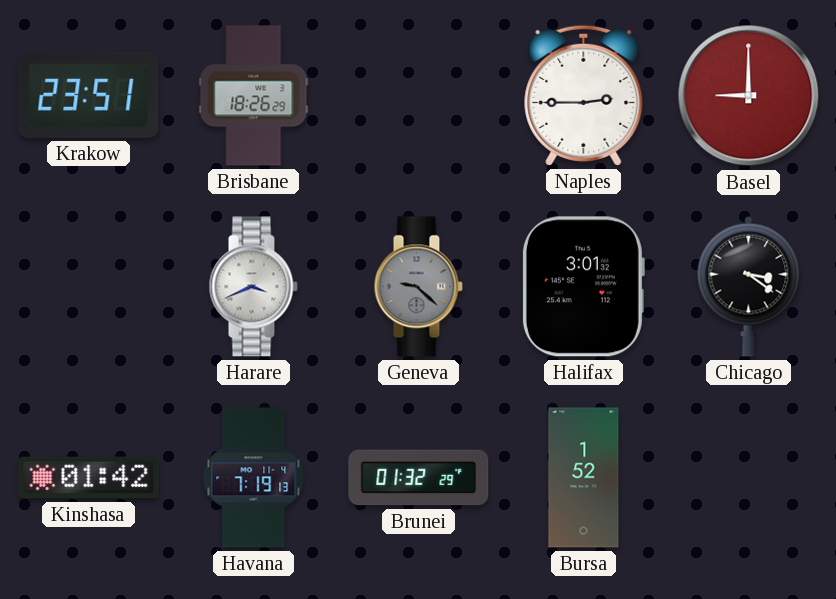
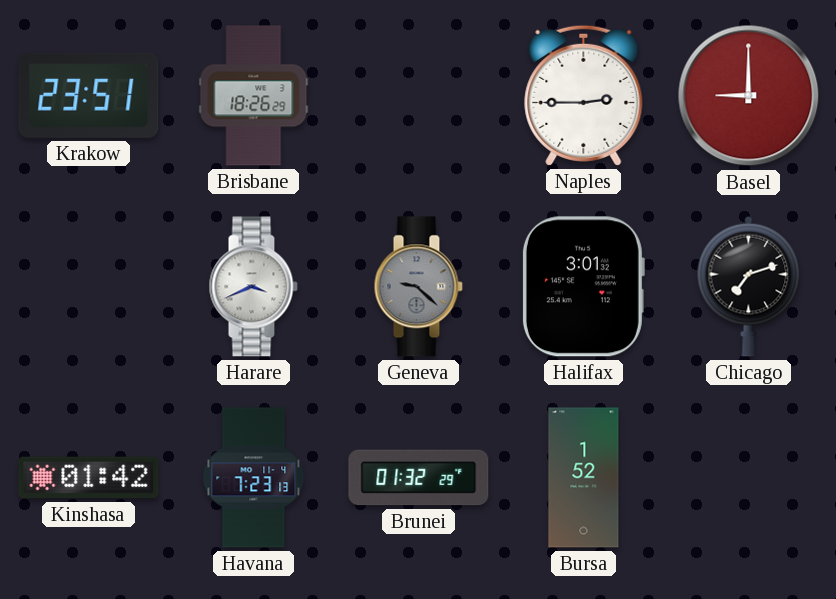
Chicago: 3:21 -> 7:12
Havana: 7:19 -> 7:23
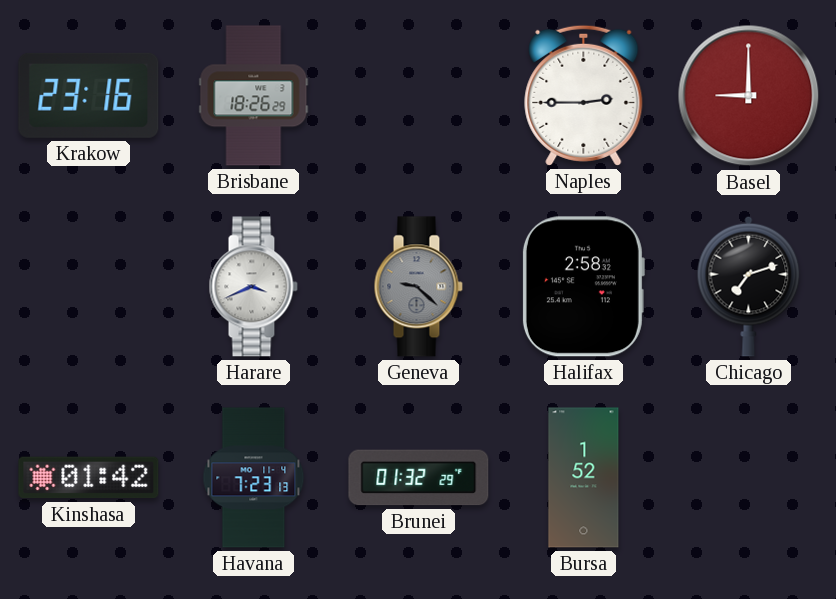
Krakow: 23:51 -> 23:16
Halifax: 3:01 -> 2:58
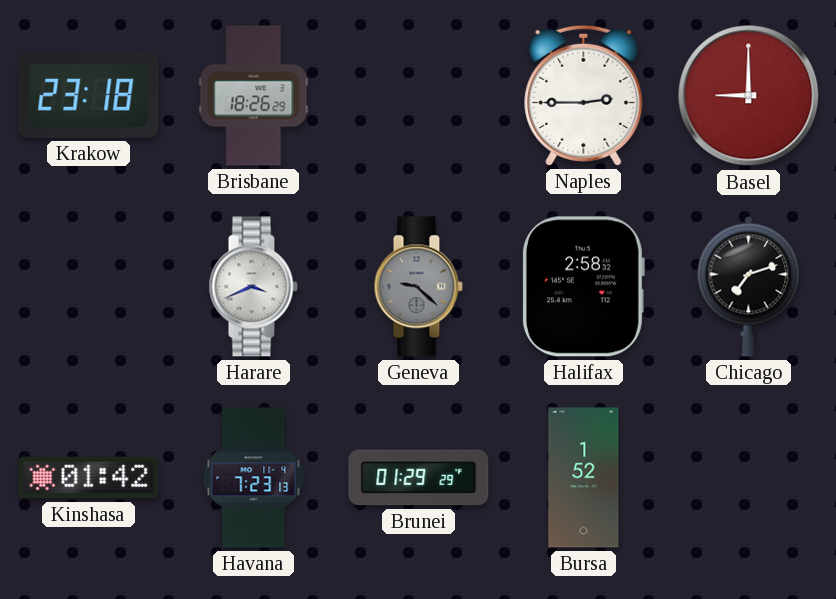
Krakow: 23:16 -> 23:18
Brunei: 01:32 -> 01:29
